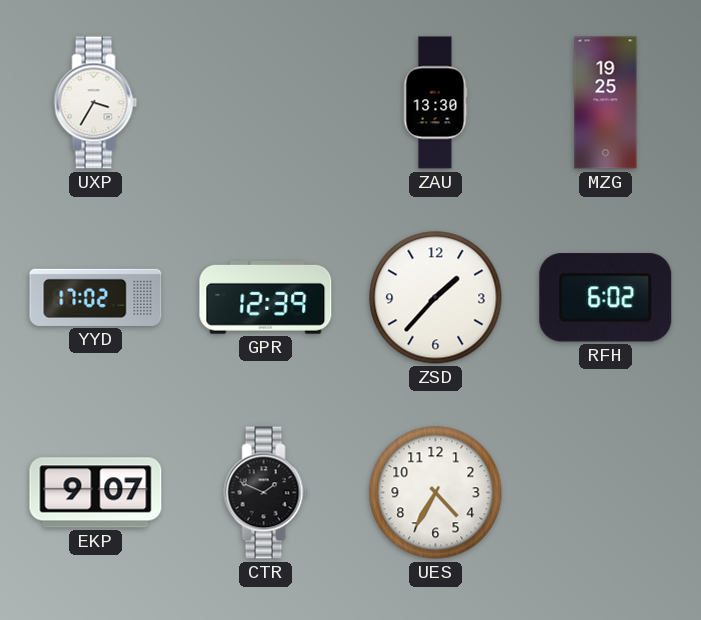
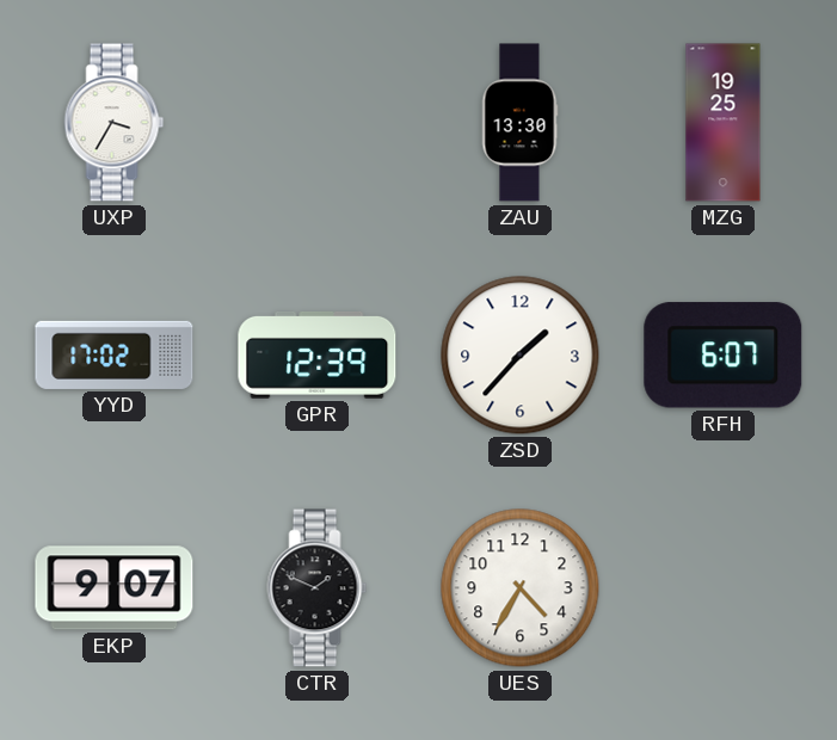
RFH: 6:02 -> 6:07
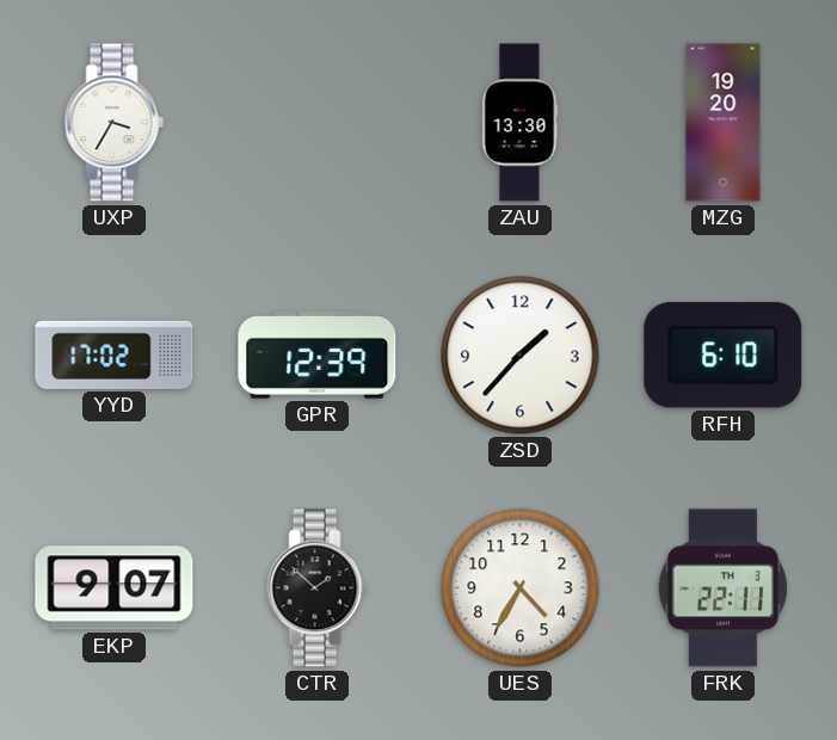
MZG: 19:25 -> 19:20
RFH: 6:07 -> 6:10
CTR: 1:49 -> 1:52
FRK: none -> 22:11
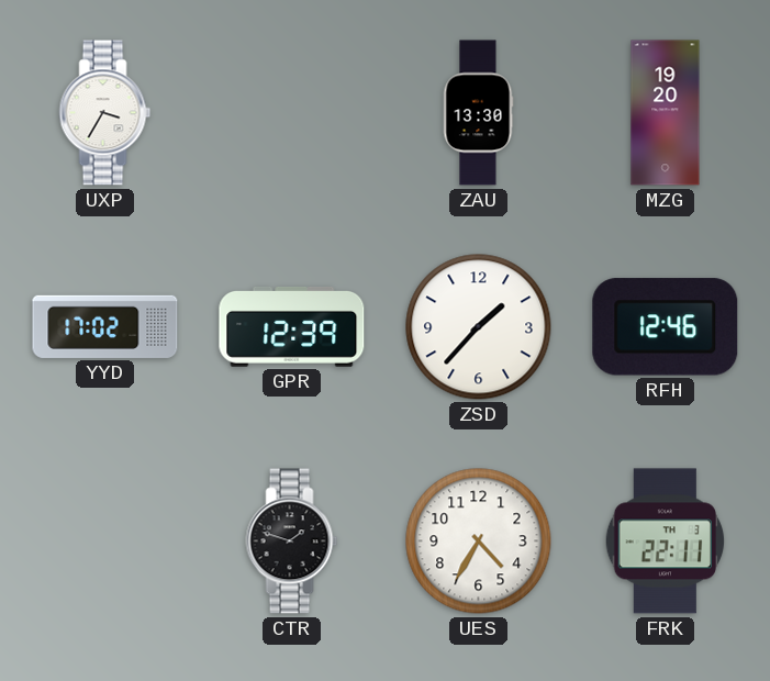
RFH: 6:10 -> 12:46
EKP: 9:07 -> none
CTR: 1:52 -> 1:48
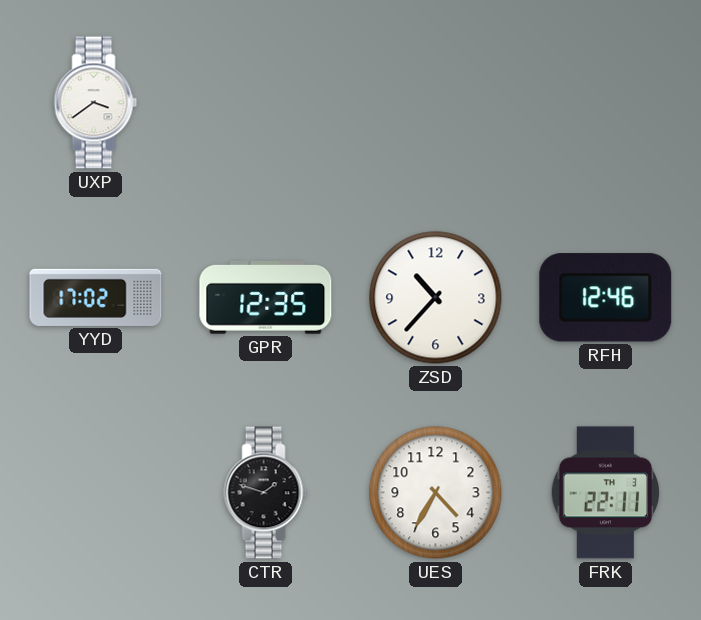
UXP: 3:35 -> 3:39
ZAU: 13:30 -> none
MZG: 19:20 -> none
GPR: 12:39 -> 12:35
ZSD: 1:37 -> 10:37
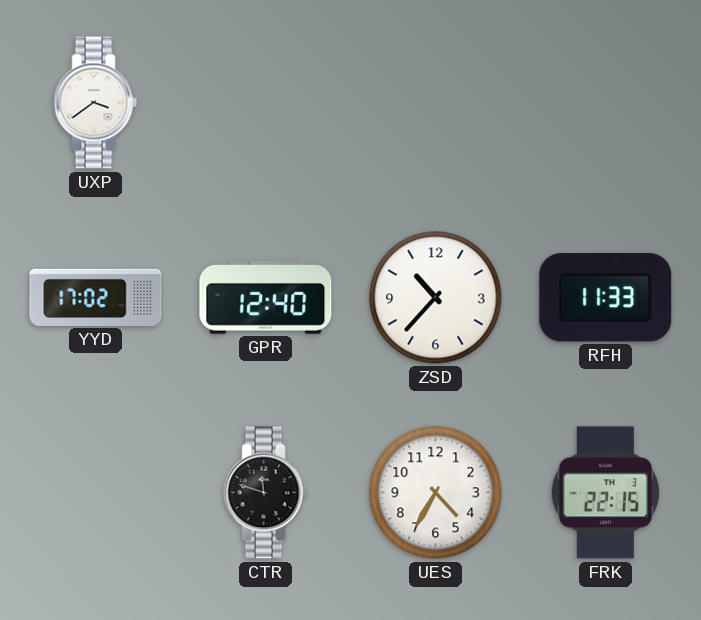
GPR: 12:35 -> 12:40
RFH: 12:46 -> 11:33
CTR: 1:48 -> 11:48
FRK: 22:11 -> 22:15
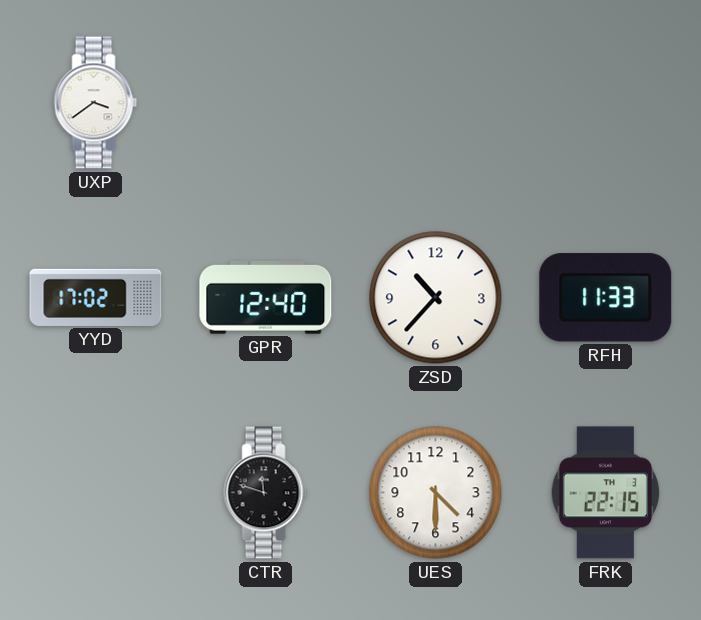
UES: 4:35 -> 4:30
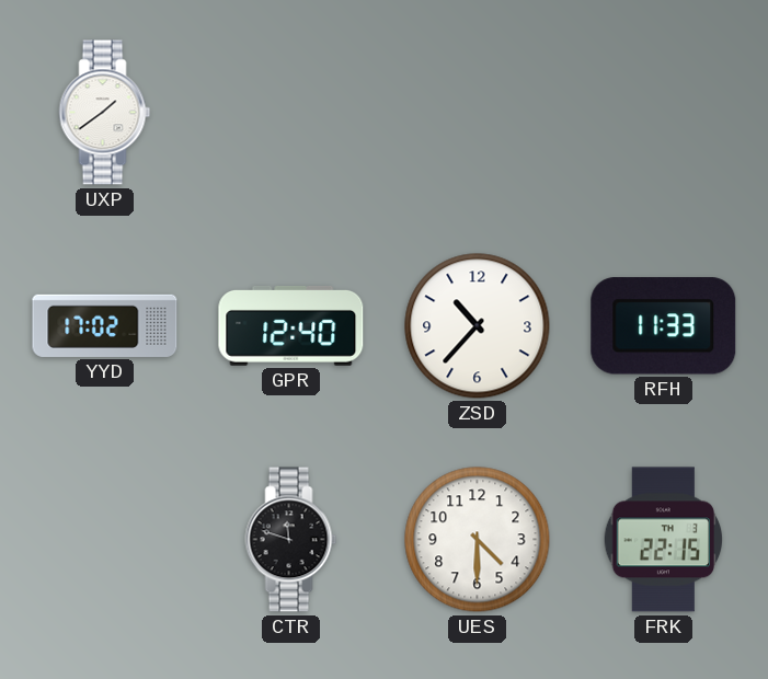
UXP: 3:39 -> 1:39
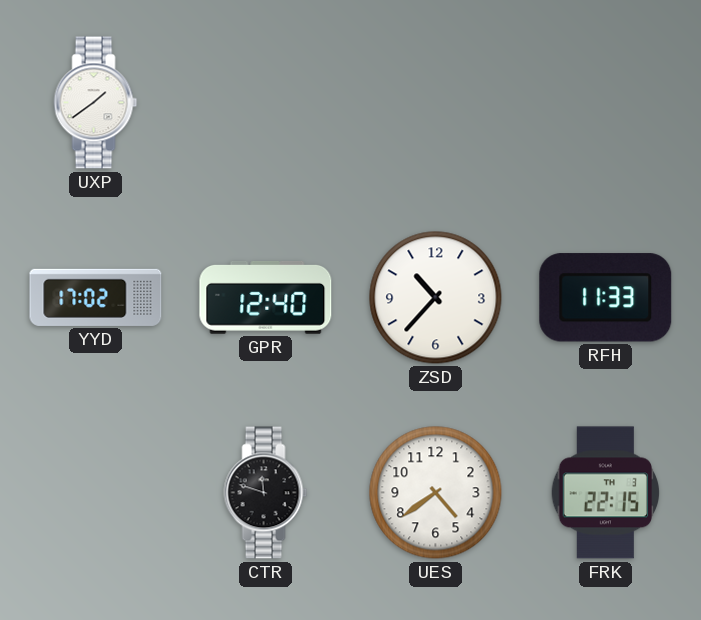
UES: 4:30 -> 4:39
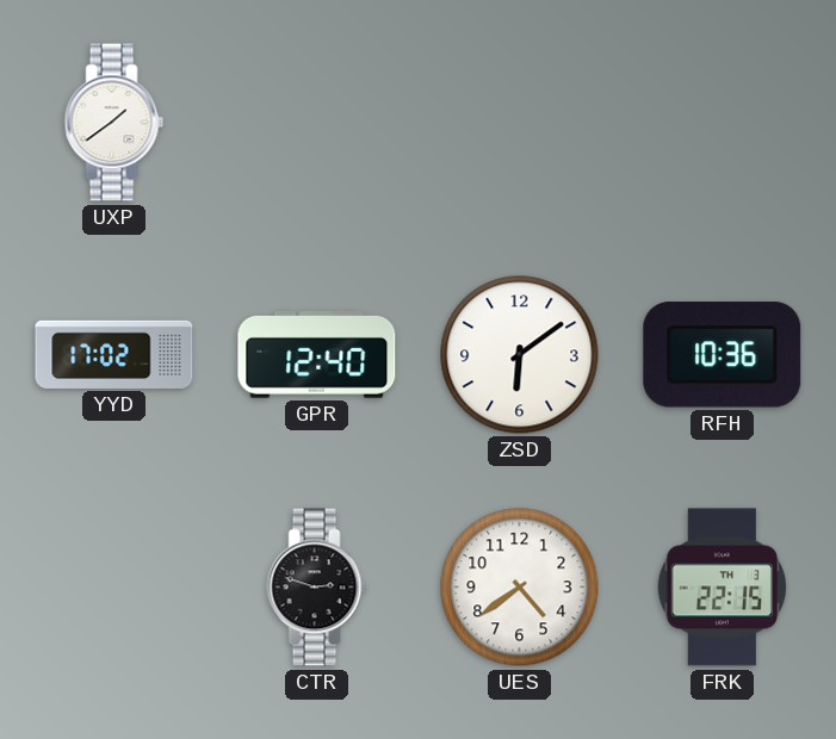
ZSD: 10:37 -> 6:09
RFH: 11:33 -> 10:36
CTR: 11:48 -> 2:48
